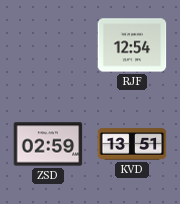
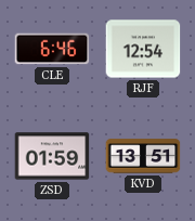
CLE: none -> 6:46
ZSD: 02:59 -> 01:59
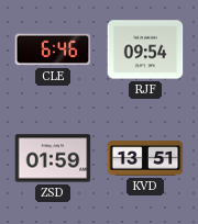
RJF: 12:54 -> 09:54
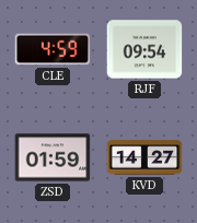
CLE: 6:46 -> 4:59
KVD: 13:51 -> 14:27
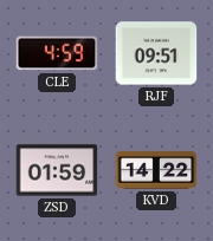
RJF: 09:54 -> 09:51
KVD: 14:27 -> 14:22
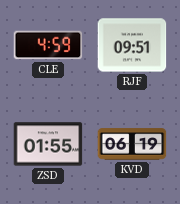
ZSD: 01:59 -> 01:55
KVD: 14:22 -> 06:19
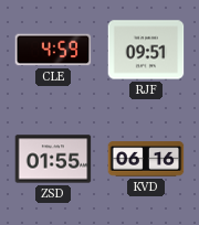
KVD: 06:19 -> 06:16
